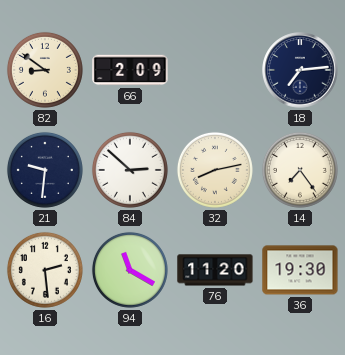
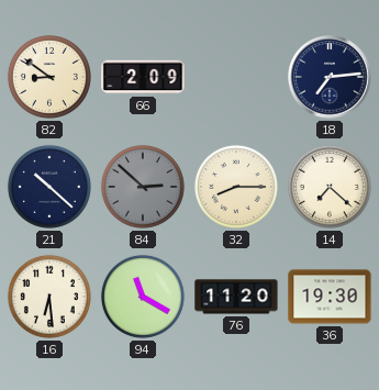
21: 9:31 -> 10:22
84 dial: white -> grey
32: 8:13 -> 8:15
14: 7:24 -> 7:22
16: 2:29 -> 6:29
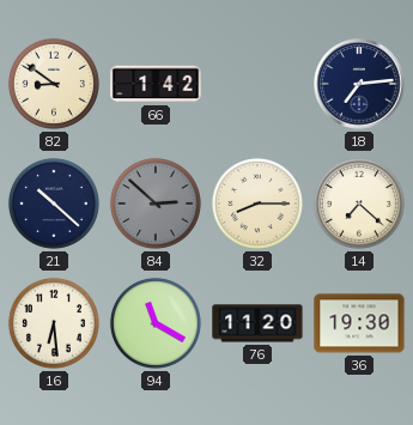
66: 2:09 -> 1:42
